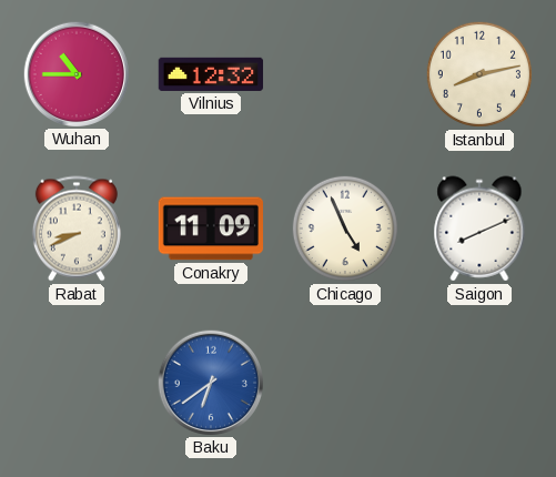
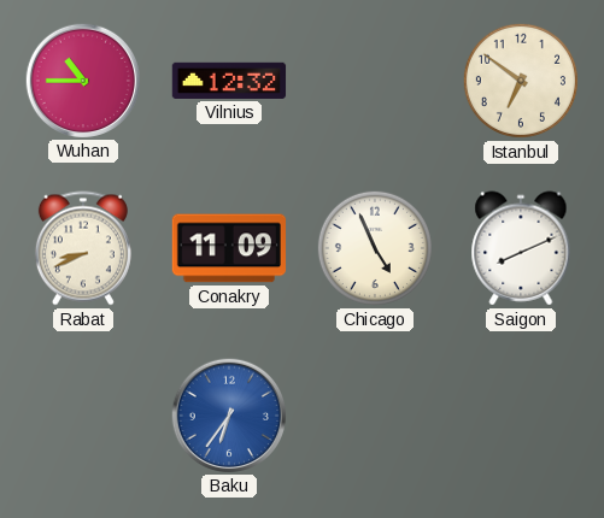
Istanbul: 8:13 -> 6:51
Baku: 6:39 -> 6:36
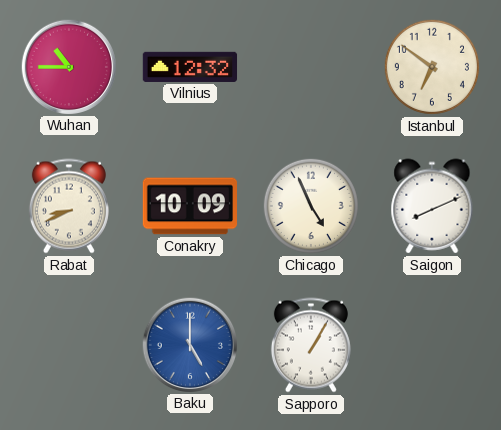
Conakry: 11:09 -> 10:09
Baku: 6:36 -> 5:00
Sapporo: none -> 1:05
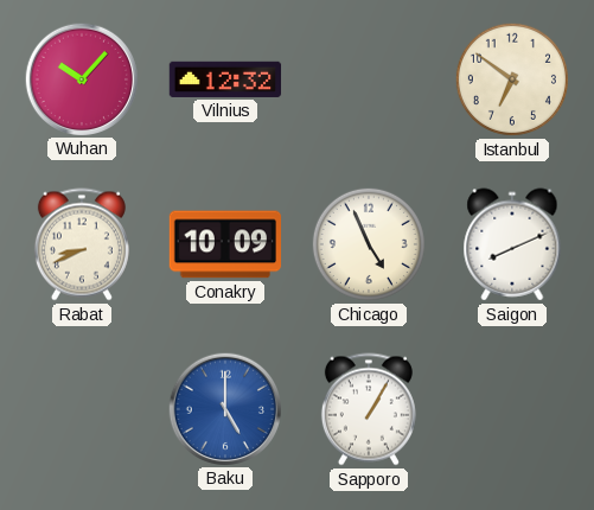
Wuhan: 10:45 -> 10:07
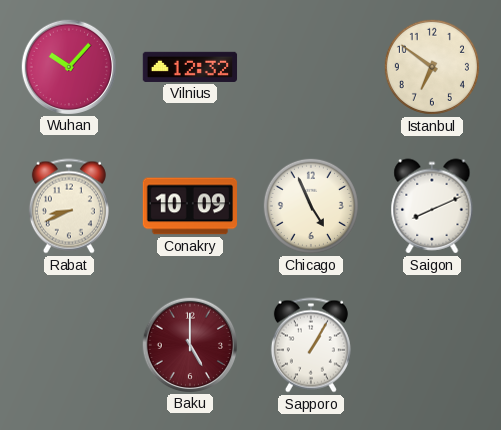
Baku dial: blue -> burgundy
